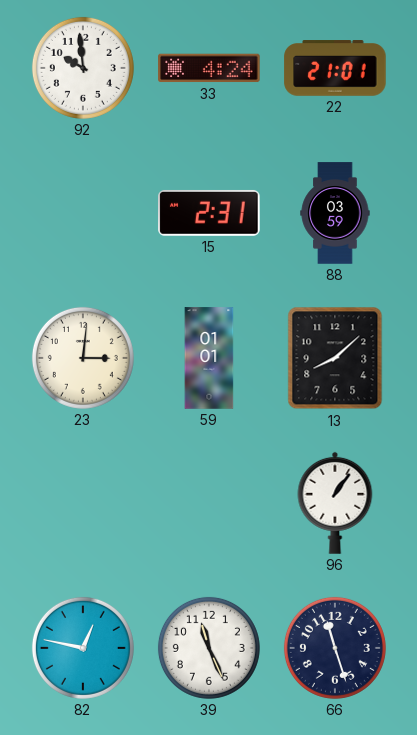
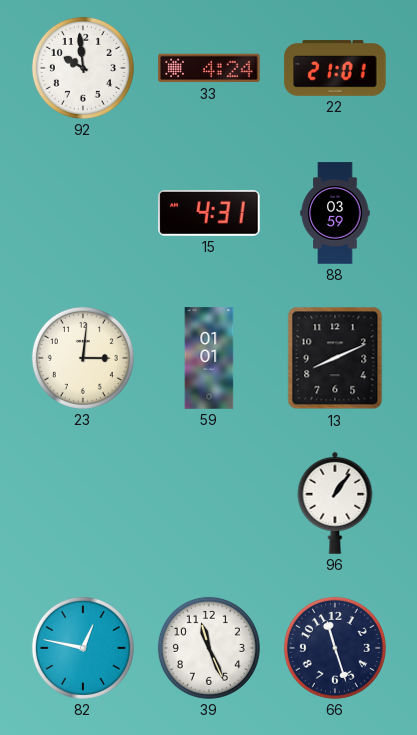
15: 2:31 -> 4:31
13: 8:08 -> 8:11
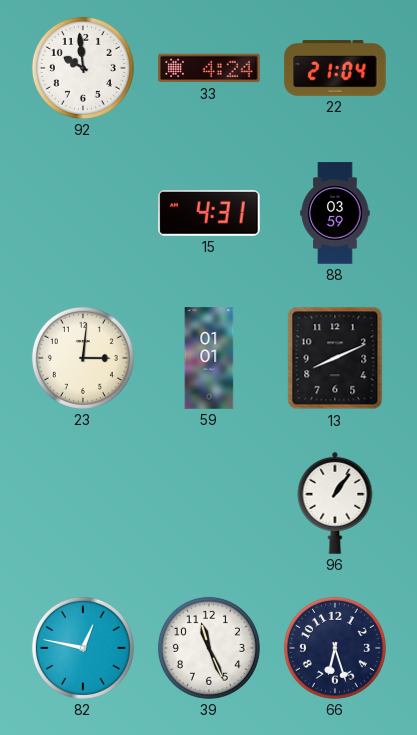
22: 21:01 -> 21:04
66: 11:27 -> 6:27
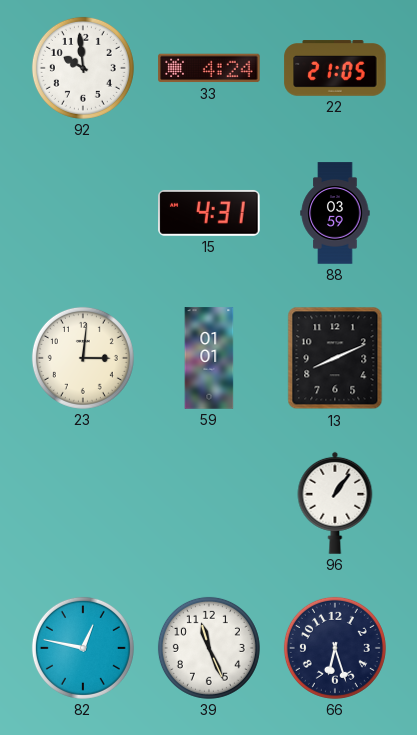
22: 21:04 -> 21:05
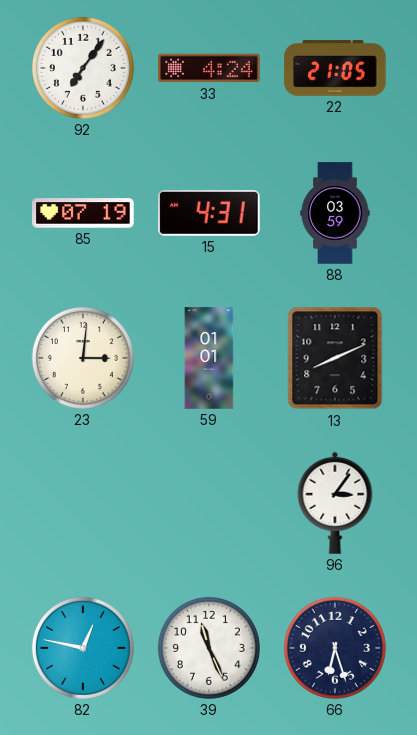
92: 9:59 -> 7:06
85: none -> 07:19
96: 1:06 -> 3:06
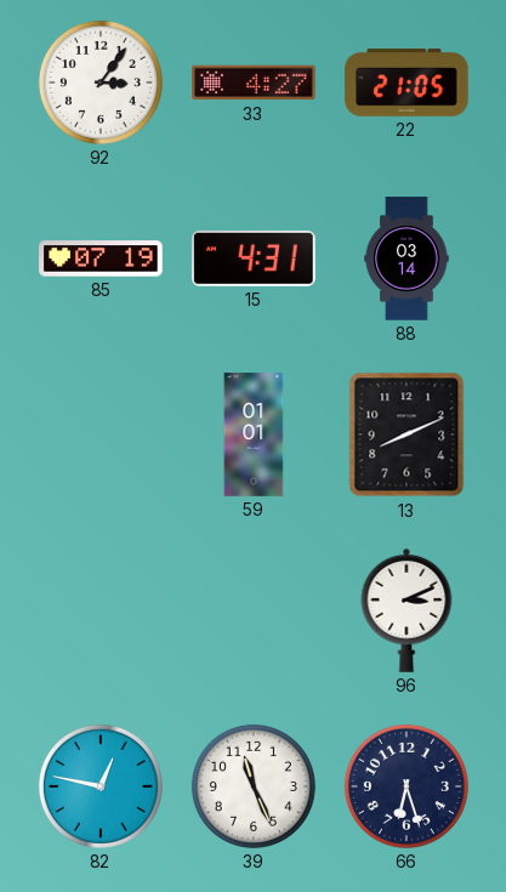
92: 7:06 -> 3:06
33: 4:24 -> 4:27
88: 03:59 -> 03:14
23: 3:01 -> none
96: 3:06 -> 3:11
